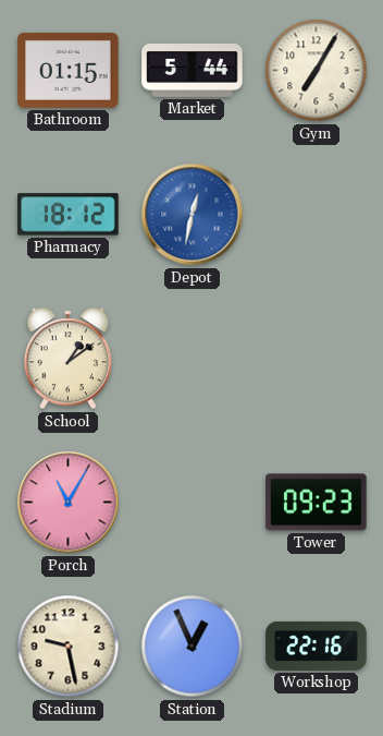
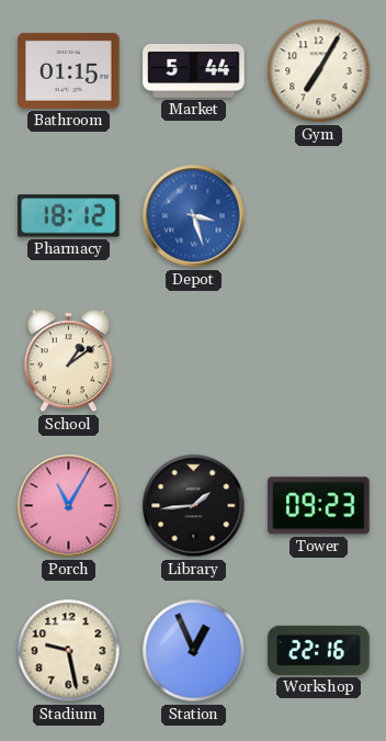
Depot: 12:32 -> 3:27
Library: none -> 1:44
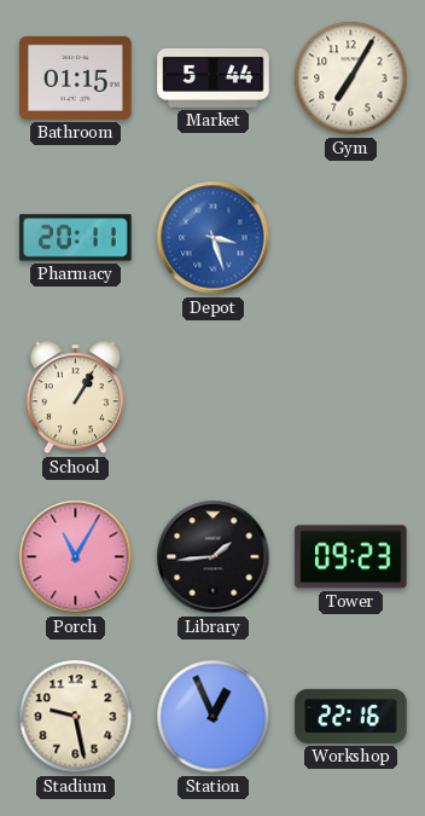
Pharmacy: 18:12 -> 20:11
School: 1:09 -> 1:05
